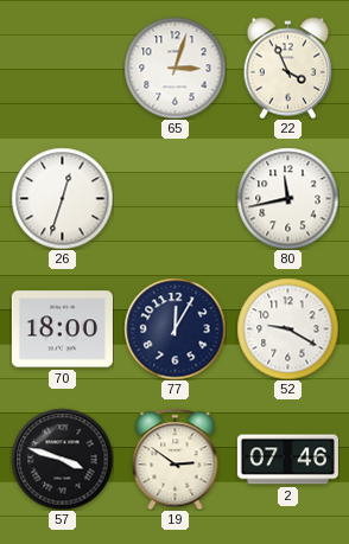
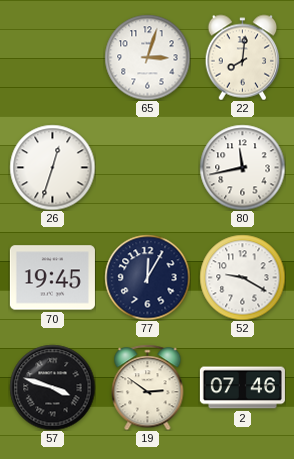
22: 3:56 -> 8:01
70: 18:00 -> 19:45
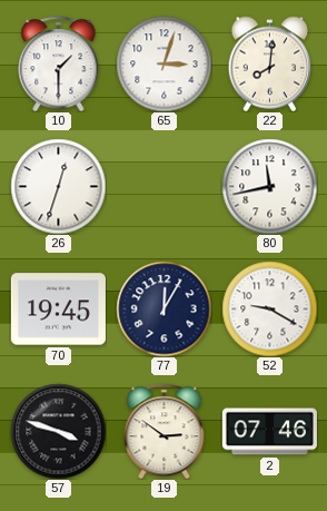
10: none -> 1:30
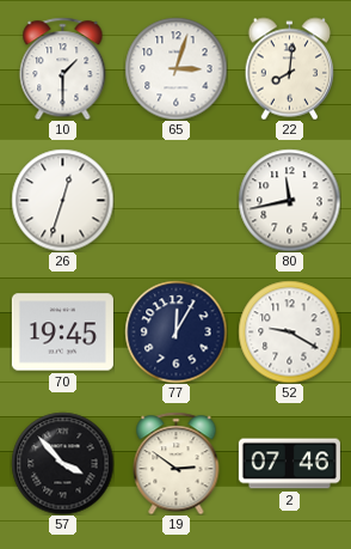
57: 3:48 -> 3:53
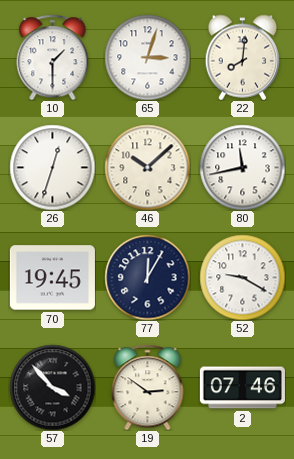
46: none -> 10:08
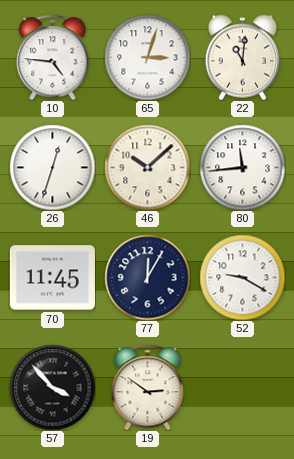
10: 1:30 -> 4:46
22: 8:01 -> 11:01
80: 11:43 -> 11:44
70: 19:45 -> 11:45
2: 07:46 -> none
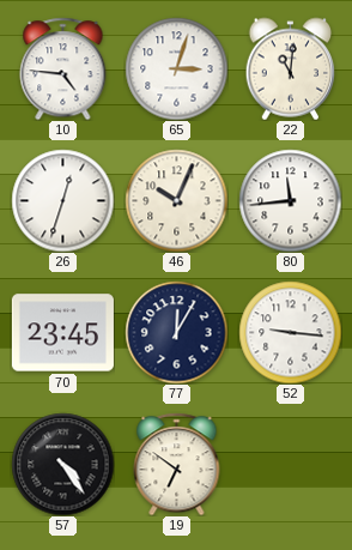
46: 10:08 -> 10:04
70: 11:45 -> 23:45
52: 9:20 -> 9:16
57: 3:53 -> 4:24
19: 2:51 -> 6:51
